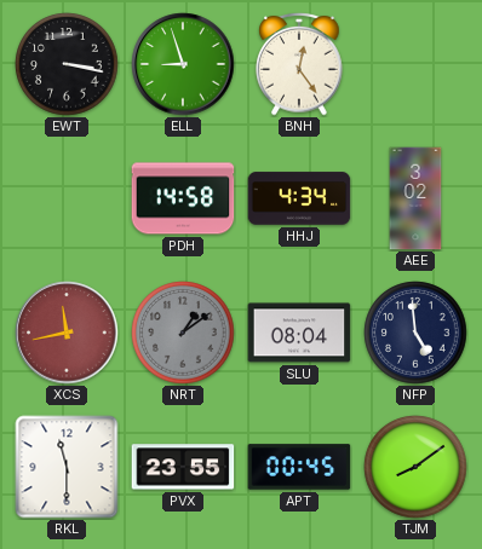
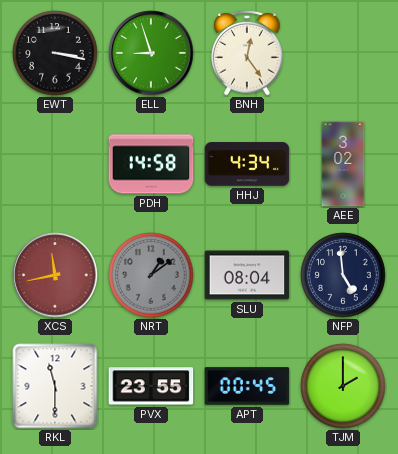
TJM: 8:09 -> 2:00
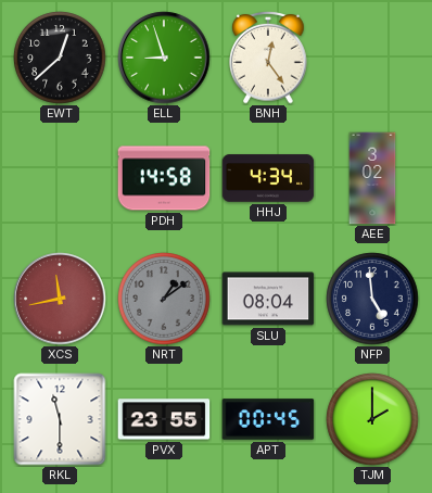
EWT: 3:17 -> 12:38
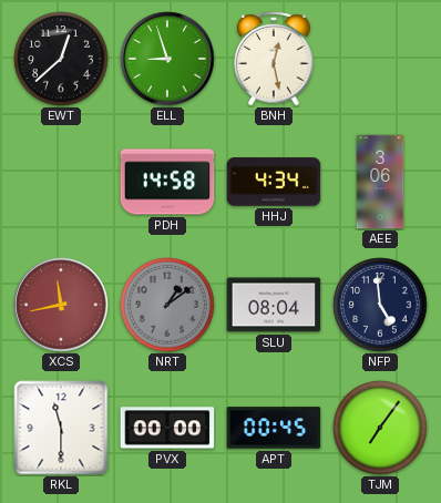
BNH: 12:24 -> 12:28
AEE: 3:02 -> 3:06
PVX: 23:55 -> 00:00
TJM: 2:00 -> 7:06
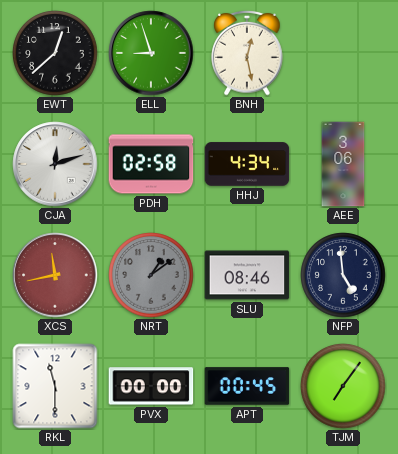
CJA: none -> 12:12
PDH: 14:58 -> 02:58
SLU: 08:04 -> 08:46
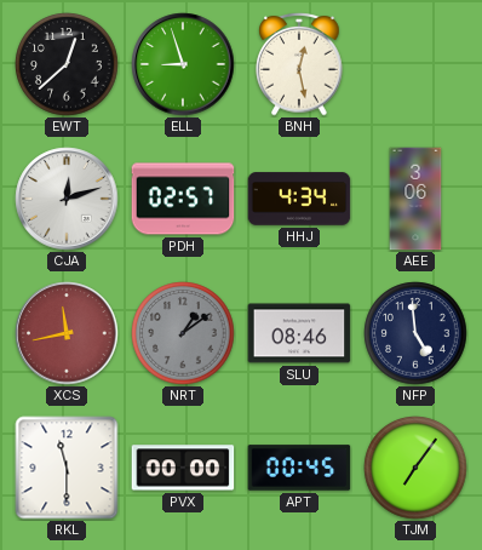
PDH: 02:58 -> 02:57
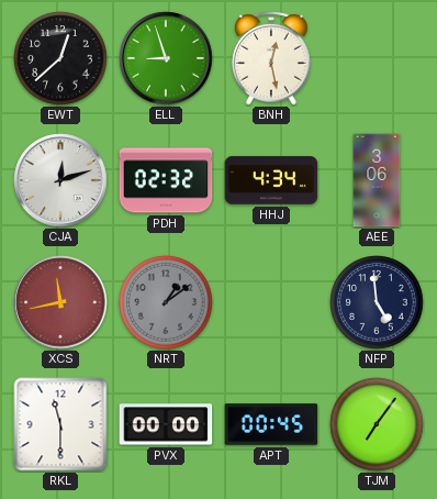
PDH: 02:57 -> 02:32
SLU: 08:46 -> none
